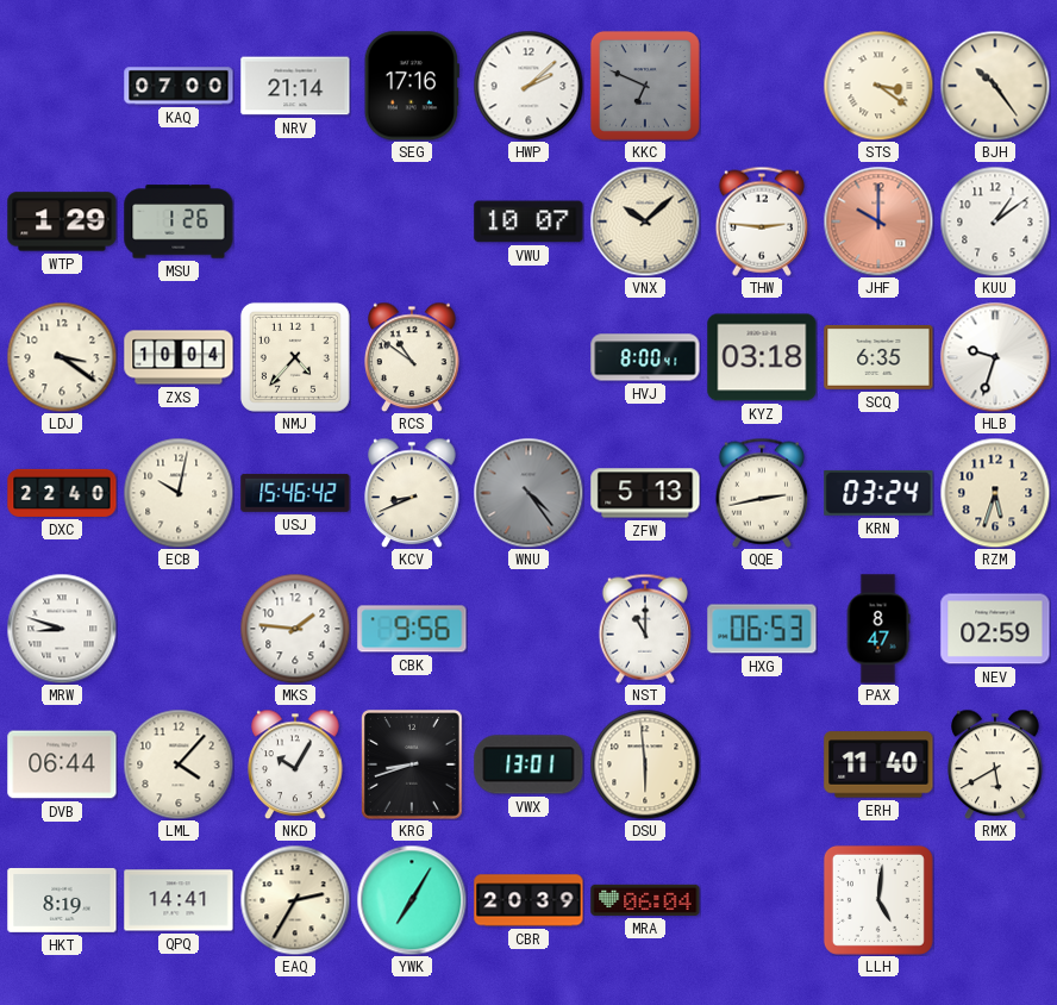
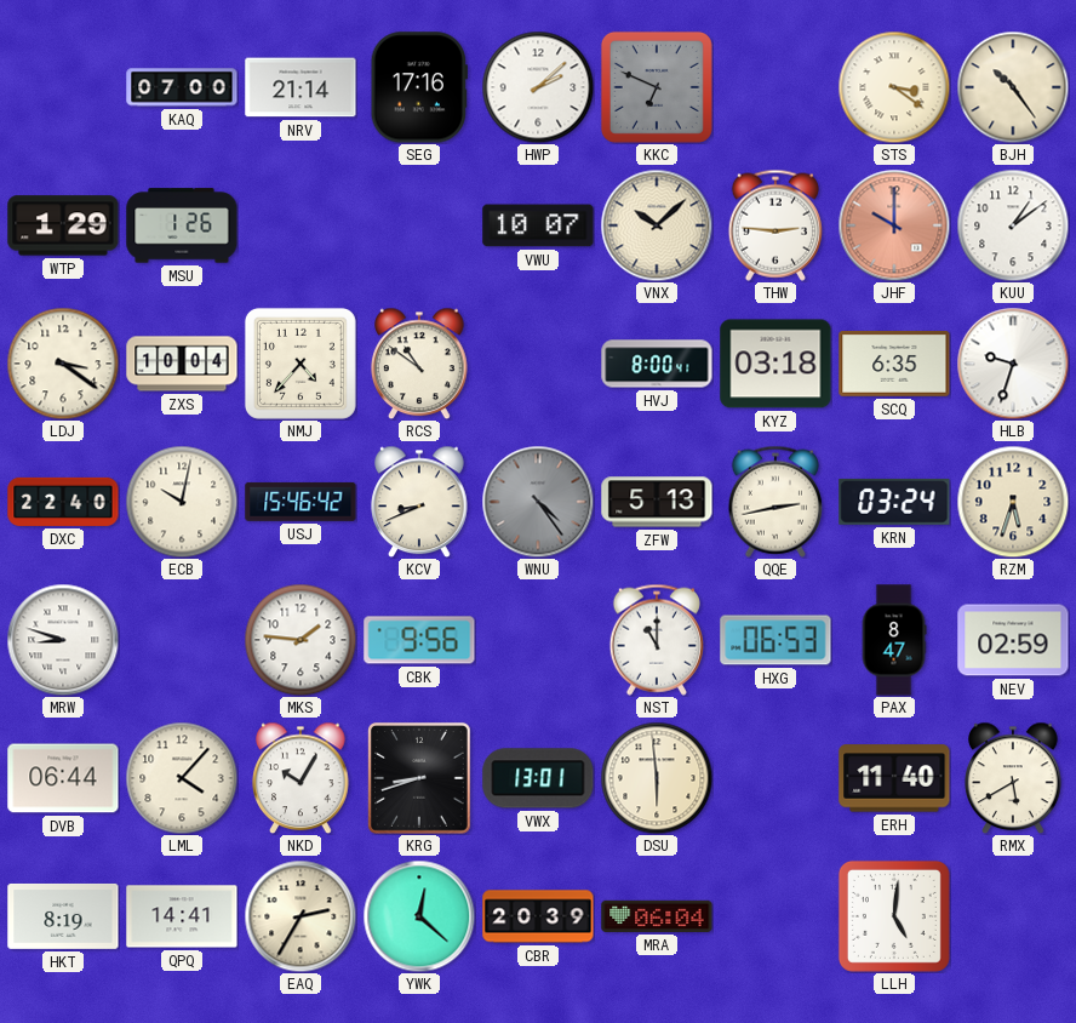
YWK: 7:05 -> 12:22
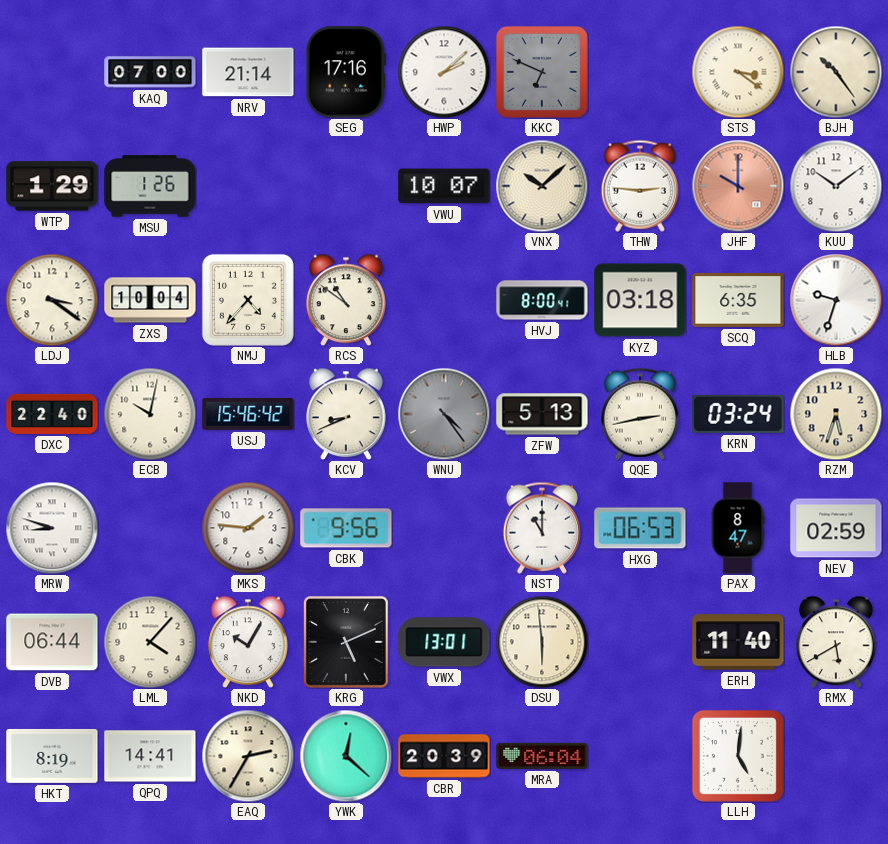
KUU: 1:09 -> 10:09
KRG: 8:42 -> 5:11
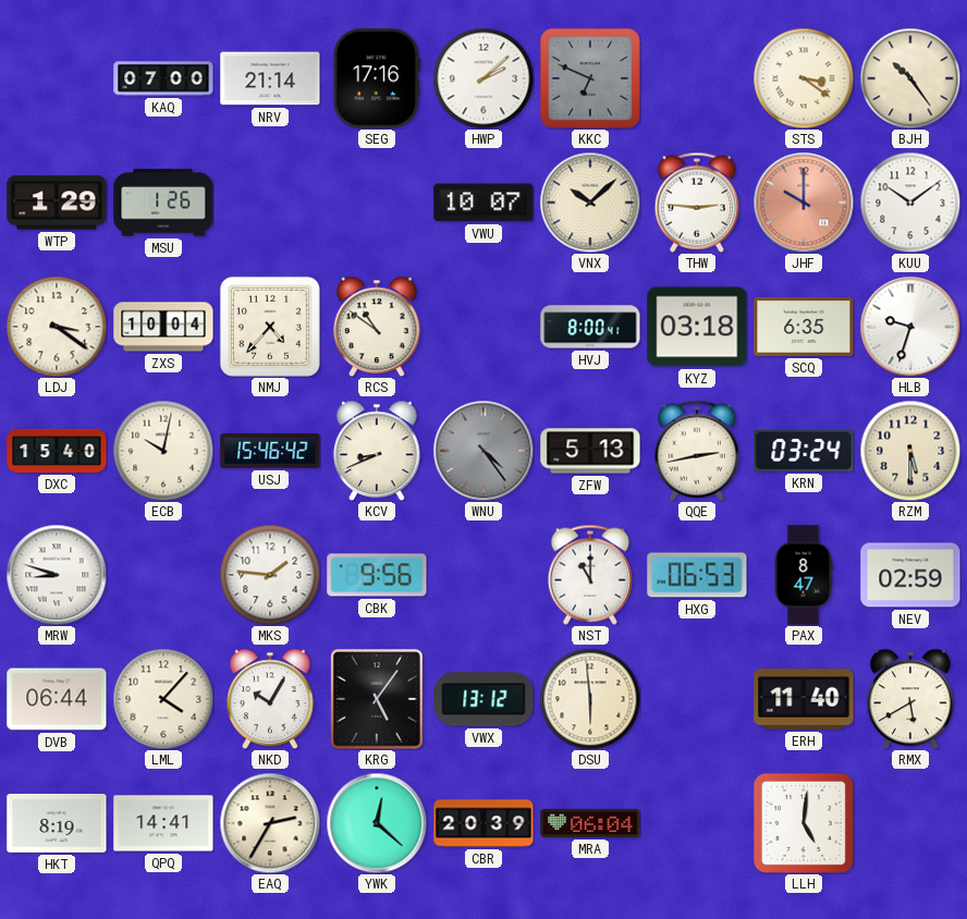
DXC: 22:40 -> 15:40
RZM: 5:33 -> 5:30
KRG: 5:11 -> 5:06
VWX: 13:01 -> 13:12
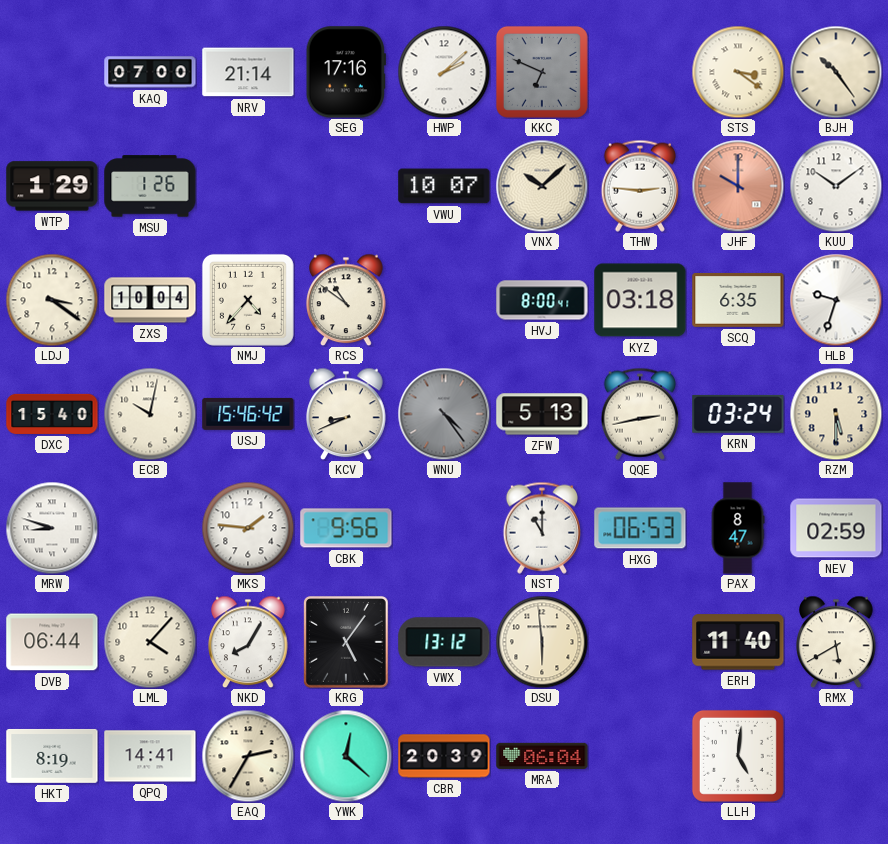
NKD: 10:05 -> 8:05
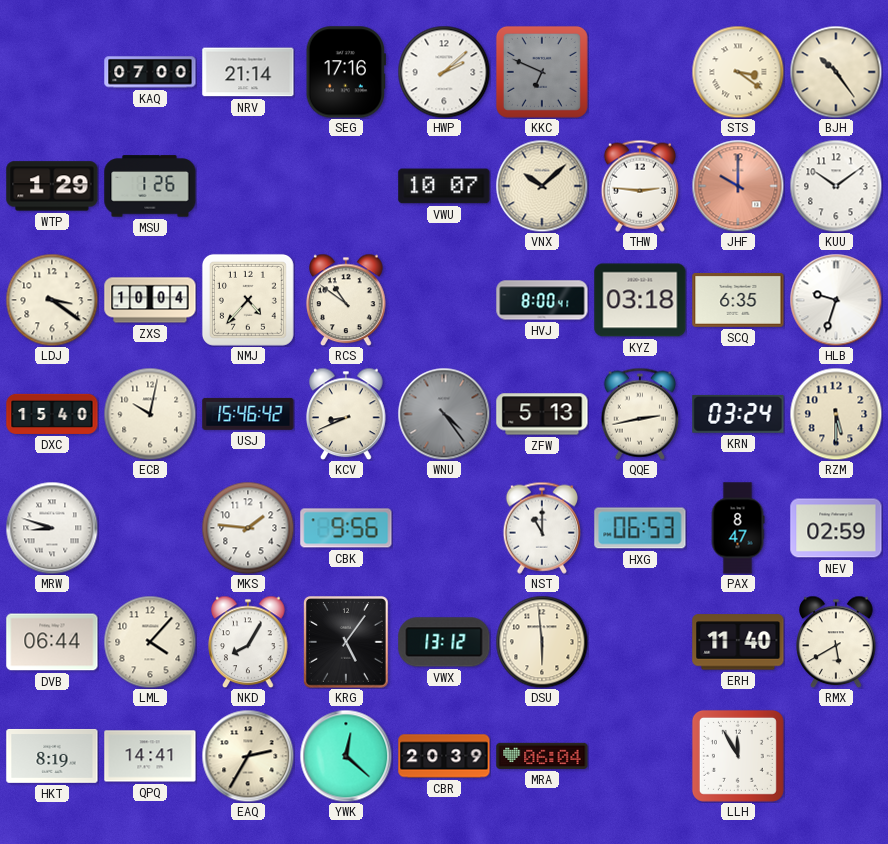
LLH: 5:01 -> 11:55
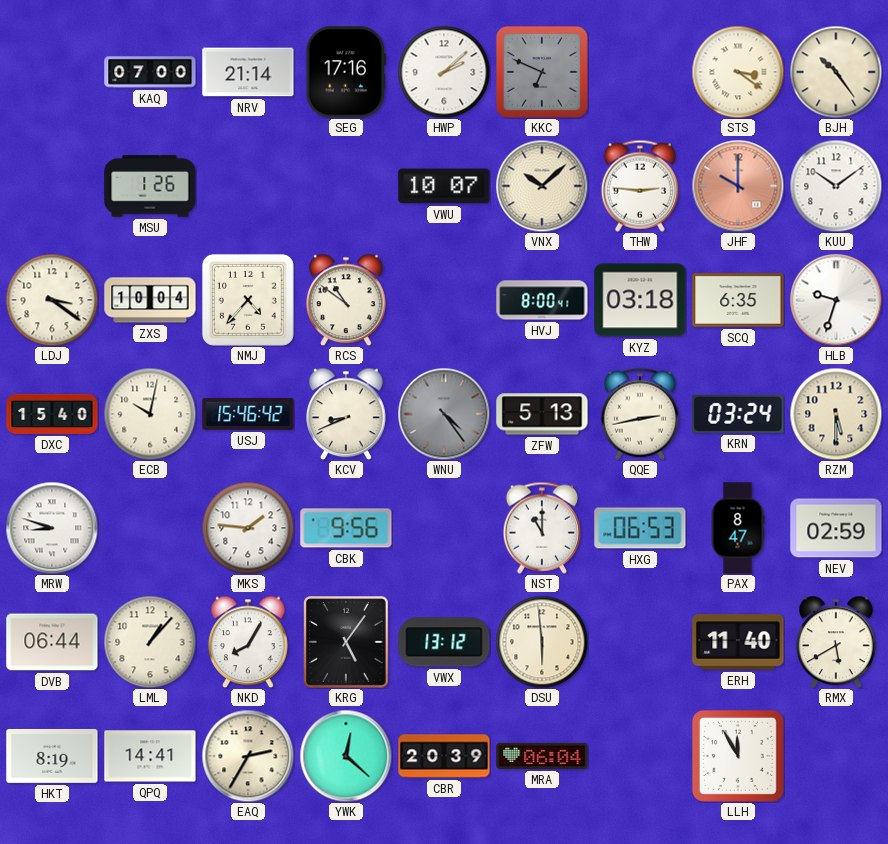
WTP: 1:29 -> none
LML: 4:07 -> 1:07
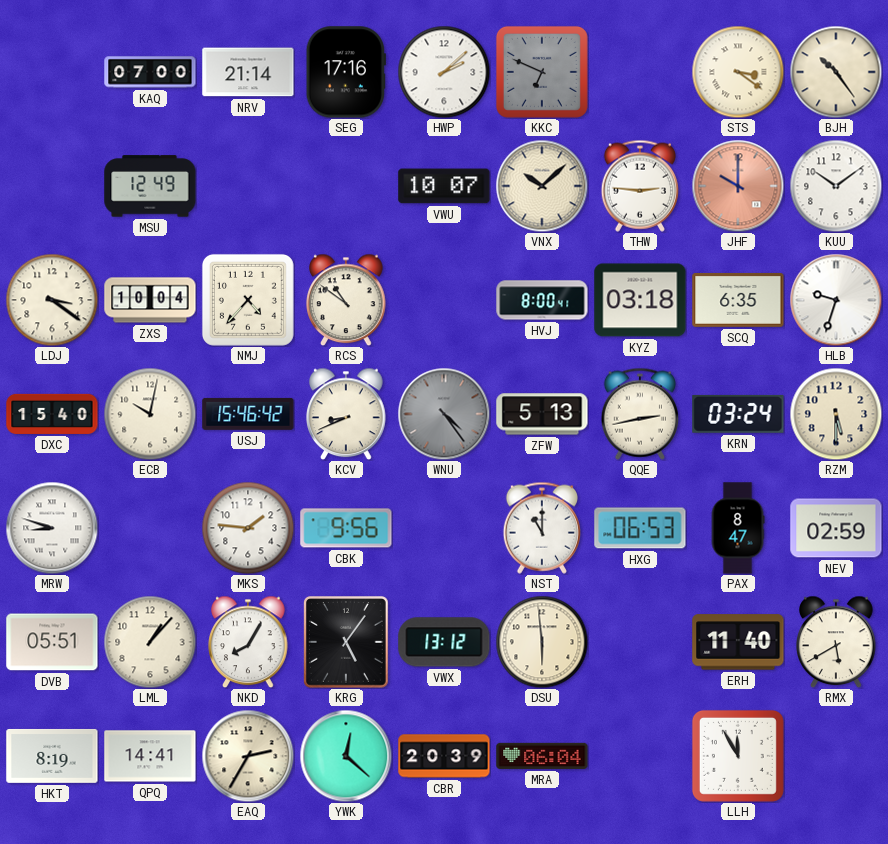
MSU: 1:26 -> 12:49
DVB: 06:44 -> 05:51
